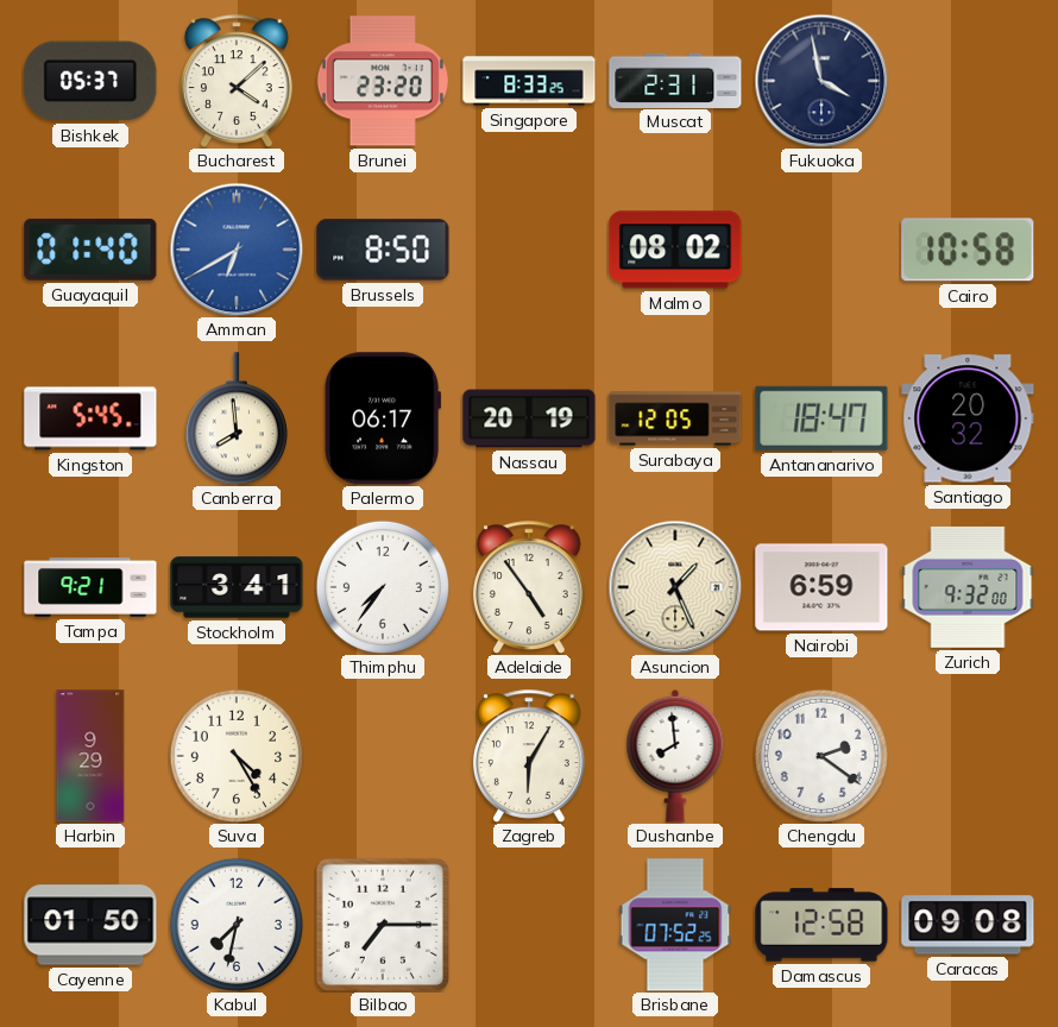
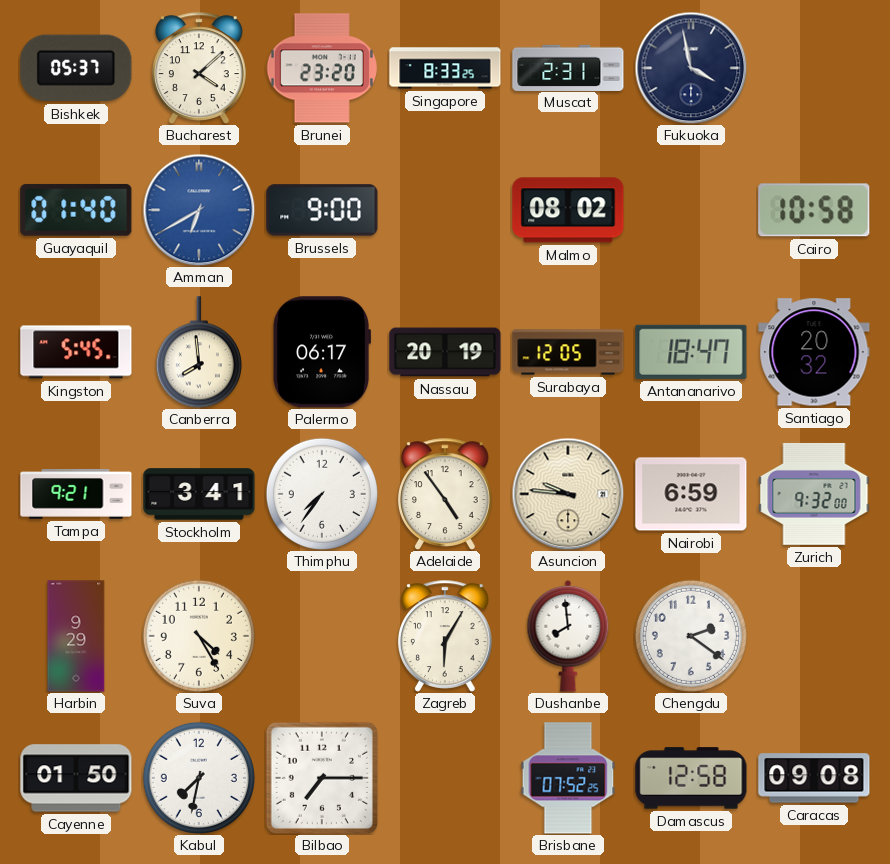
Brussels: 8:50 -> 9:00
Asuncion: 1:26 -> 9:46
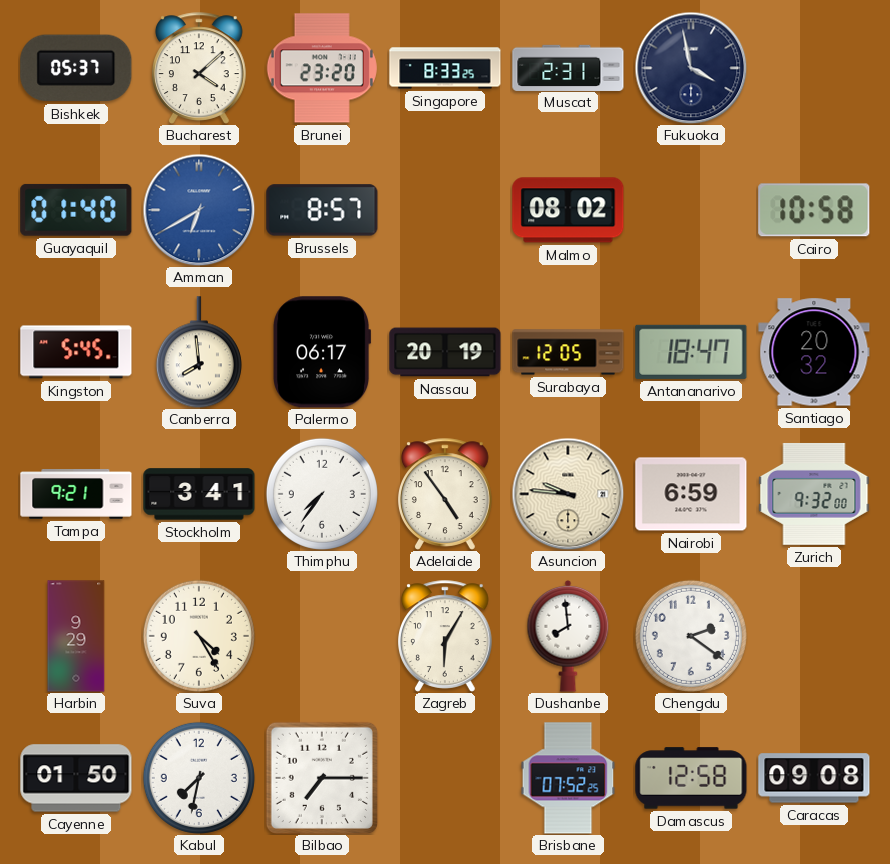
Brussels: 9:00 -> 8:57
